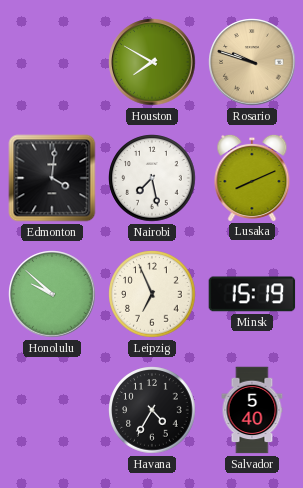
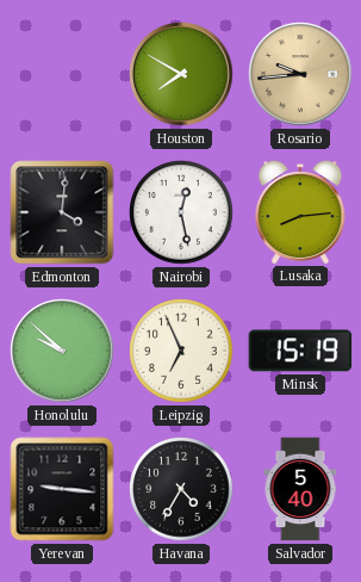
Rosario: 9:48 -> 9:44
Nairobi: 7:28 -> 12:28
Lusaka: 8:11 -> 8:14
Yerevan: none -> 9:16
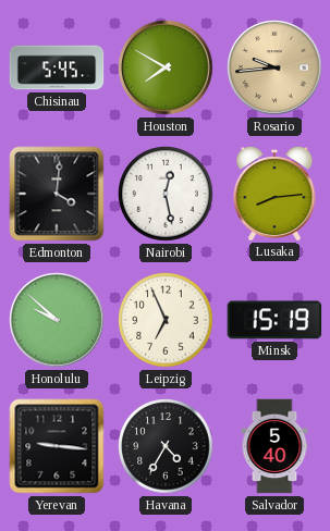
Chisinau: none -> 5:45
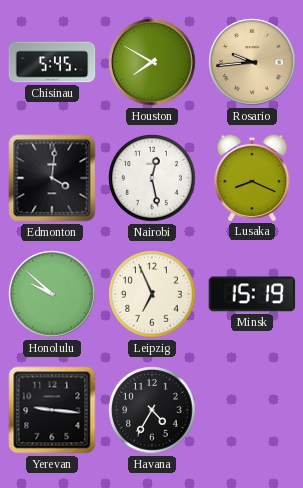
Lusaka: 8:14 -> 8:19
Salvador: 5:40 -> none
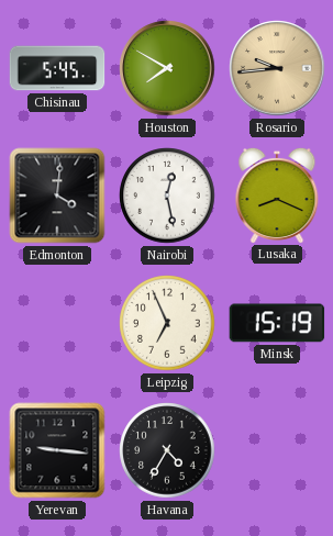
Honolulu: 9:52 -> none
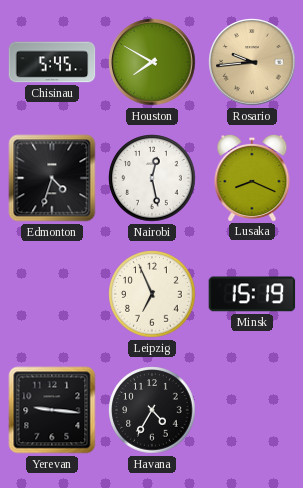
Edmonton: 4:01 -> 4:33
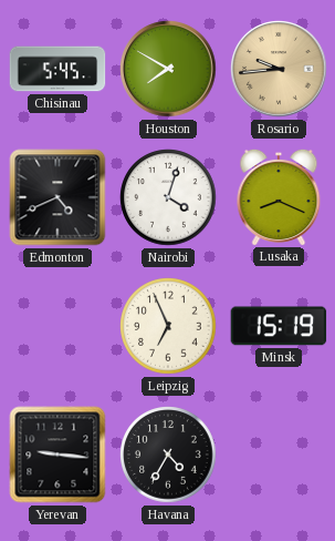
Edmonton: 4:33 -> 4:41
Nairobi: 12:28 -> 4:03
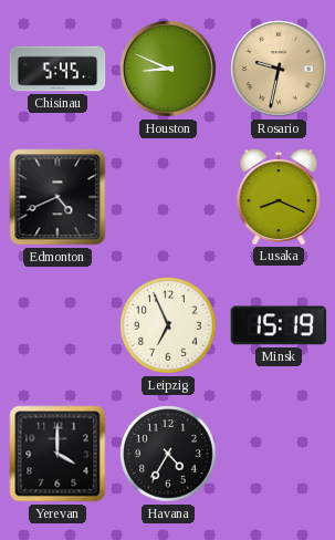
Houston: 7:50 -> 8:49
Rosario: 9:44 -> 9:32
Nairobi: 4:03 -> none
Yerevan: 9:16 -> 4:00
